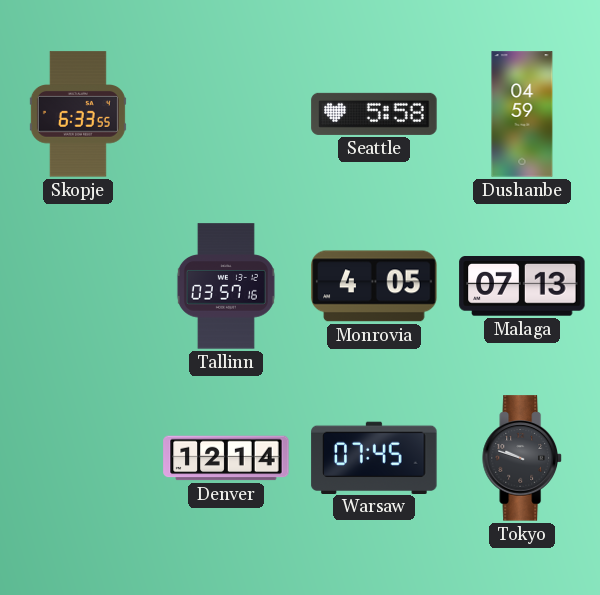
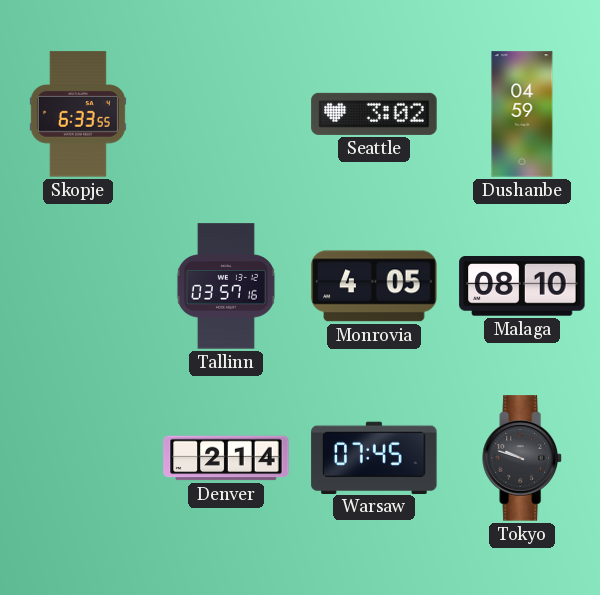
Seattle: 5:58 -> 3:02
Malaga: 07:13 -> 08:10
Denver: 12:14 -> 2:14
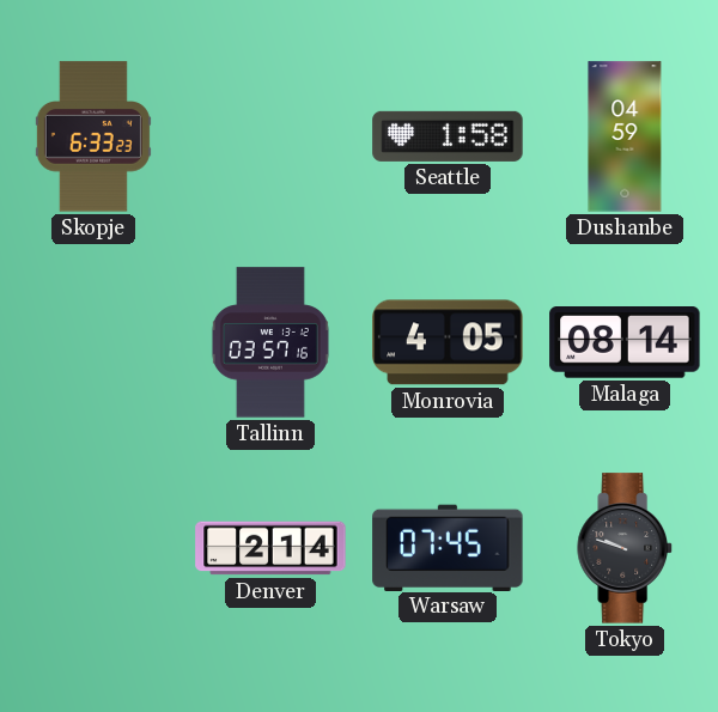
Skopje: 6:33:55 -> 6:33:23
Seattle: 3:02 -> 1:58
Malaga: 08:10 -> 08:14
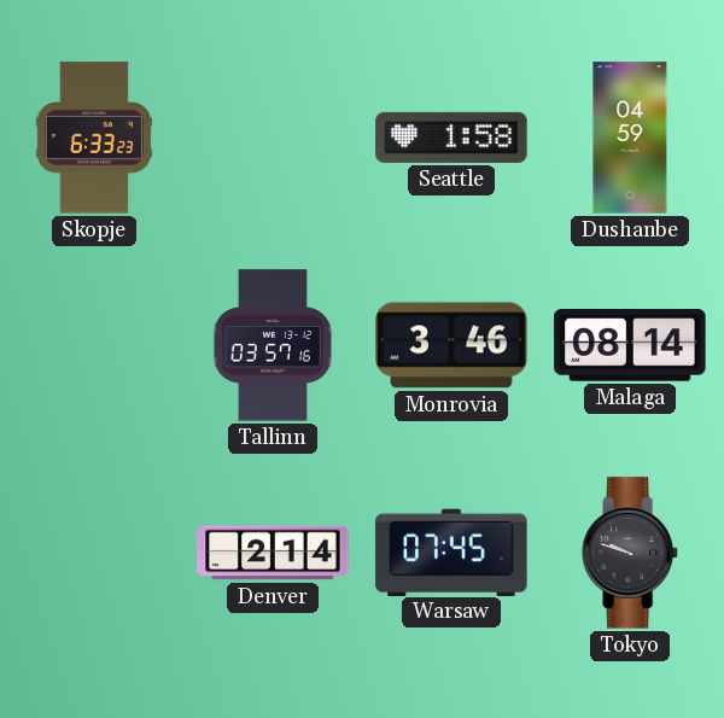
Monrovia: 4:05 -> 3:46
